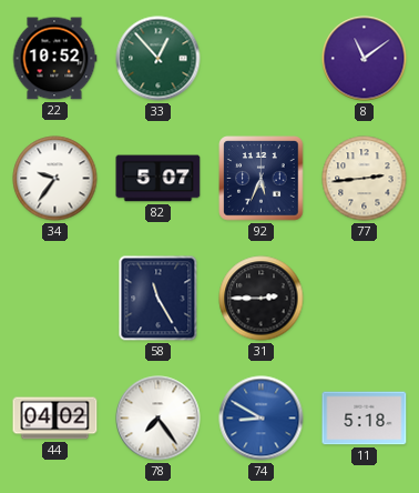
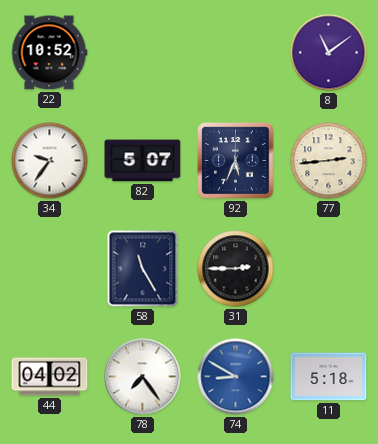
33: 12:53 -> none
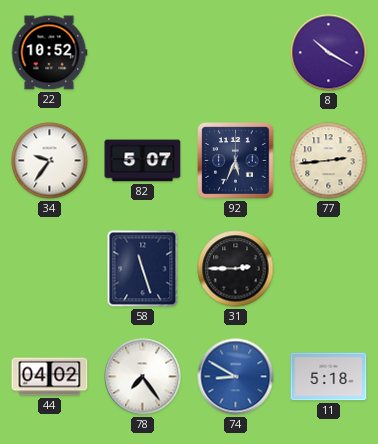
8: 11:09 -> 10:20
58: 11:25 -> 11:27
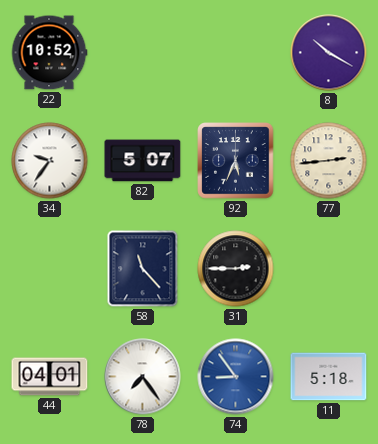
58: 11:27 -> 11:23
44: 04:02 -> 04:01
74: 8:50 -> 8:54
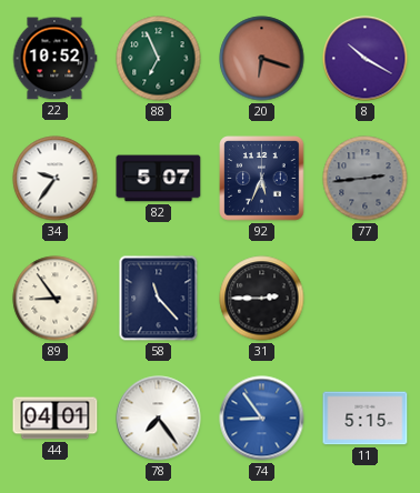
88: none -> 6:56
20: none -> 6:18
77 dial: cream -> grey
89: none -> 8:54
11: 5:18 -> 5:15
